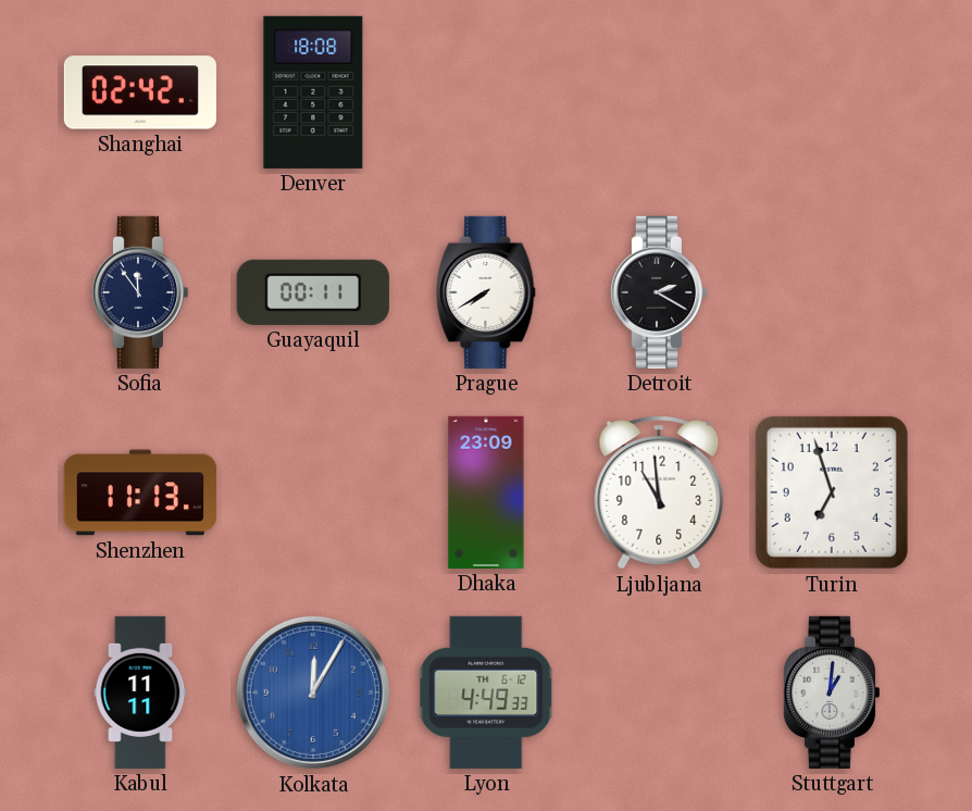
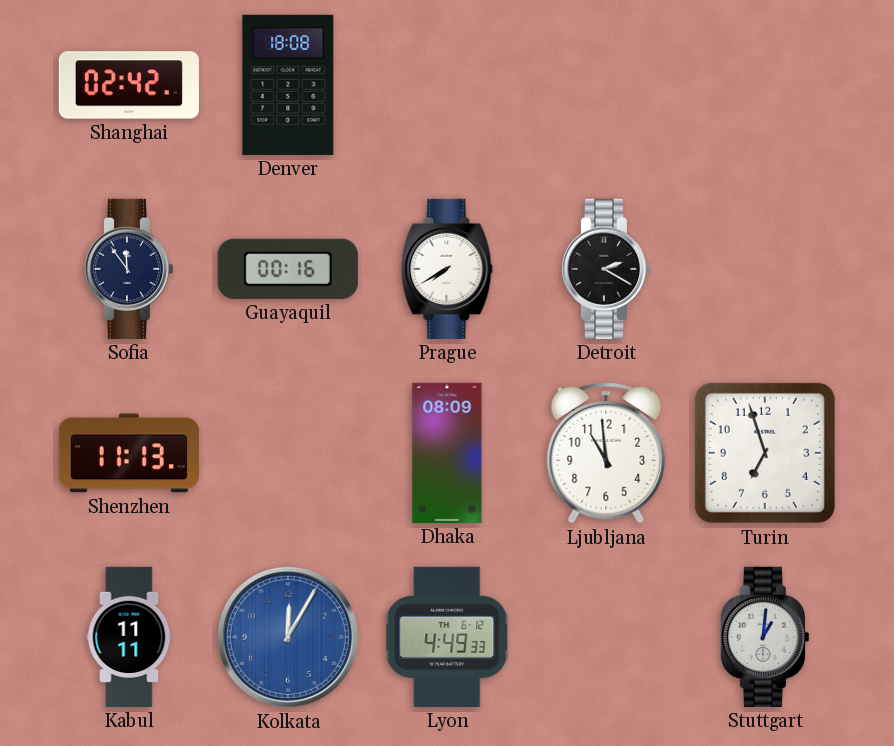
Guayaquil: 00:11 -> 00:16
Dhaka: 23:09 -> 08:09
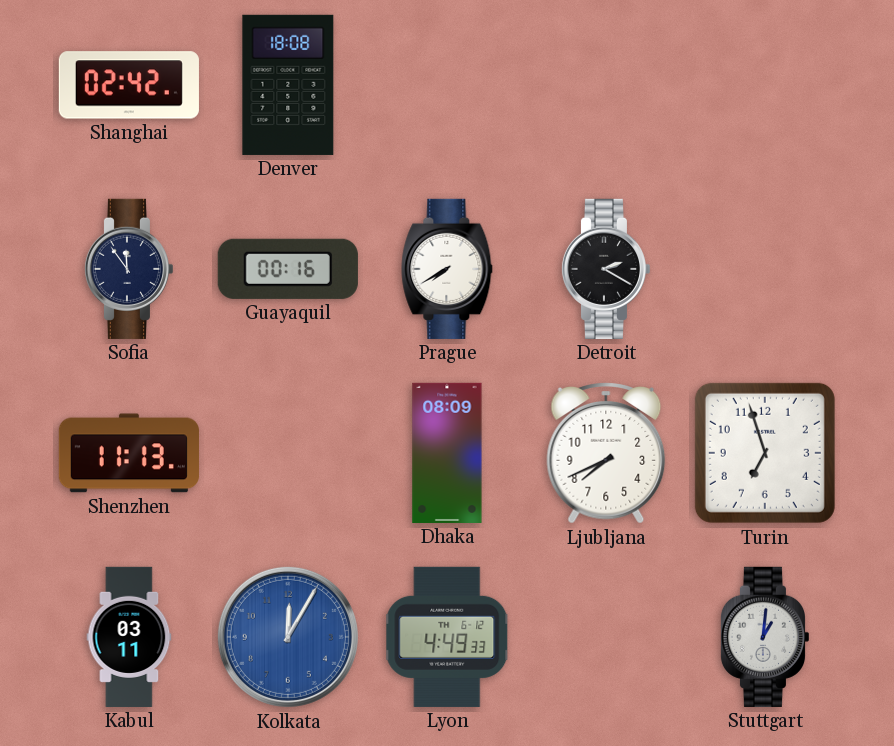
Ljubljana: 10:59 -> 7:41
Kabul: 11:11 -> 03:11
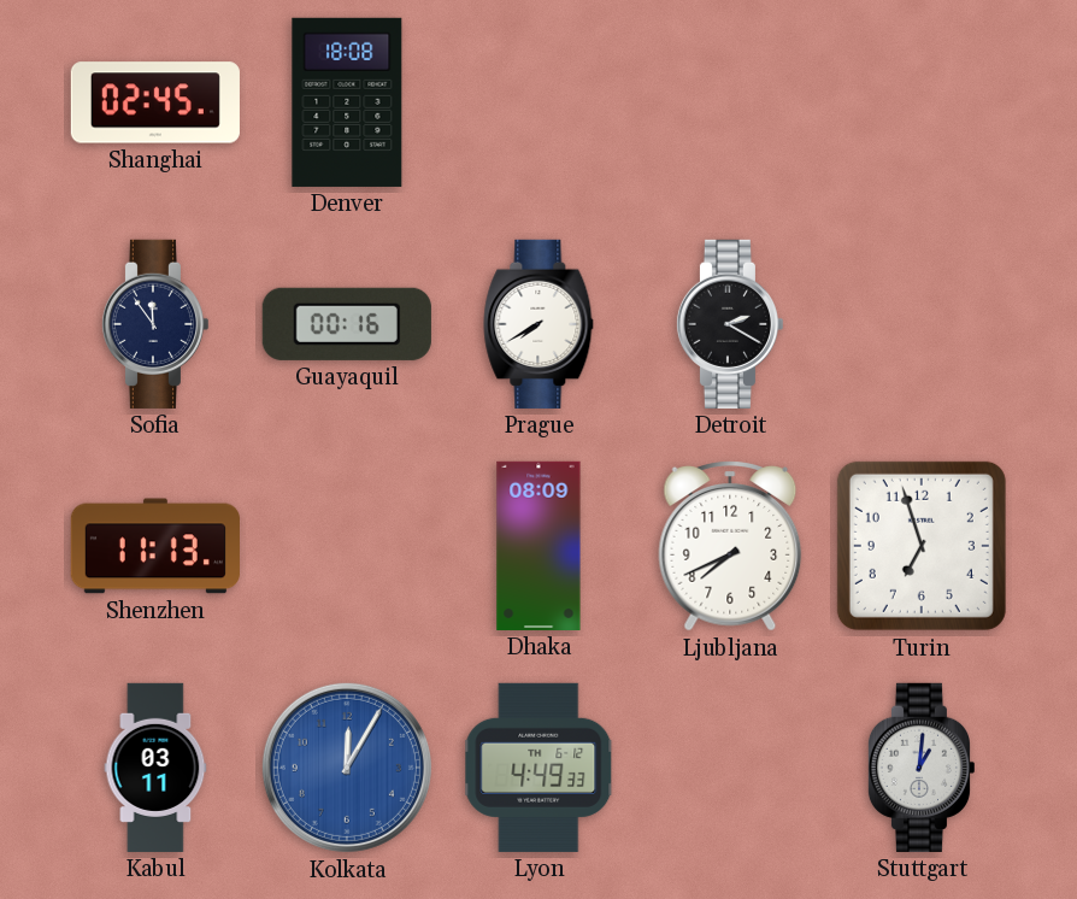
Shanghai: 02:42 -> 02:45
